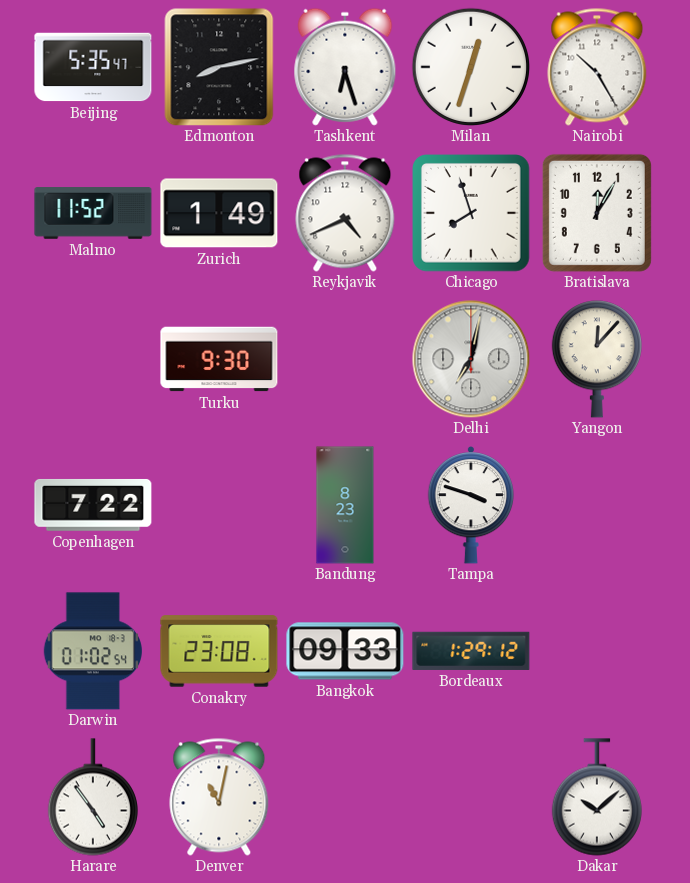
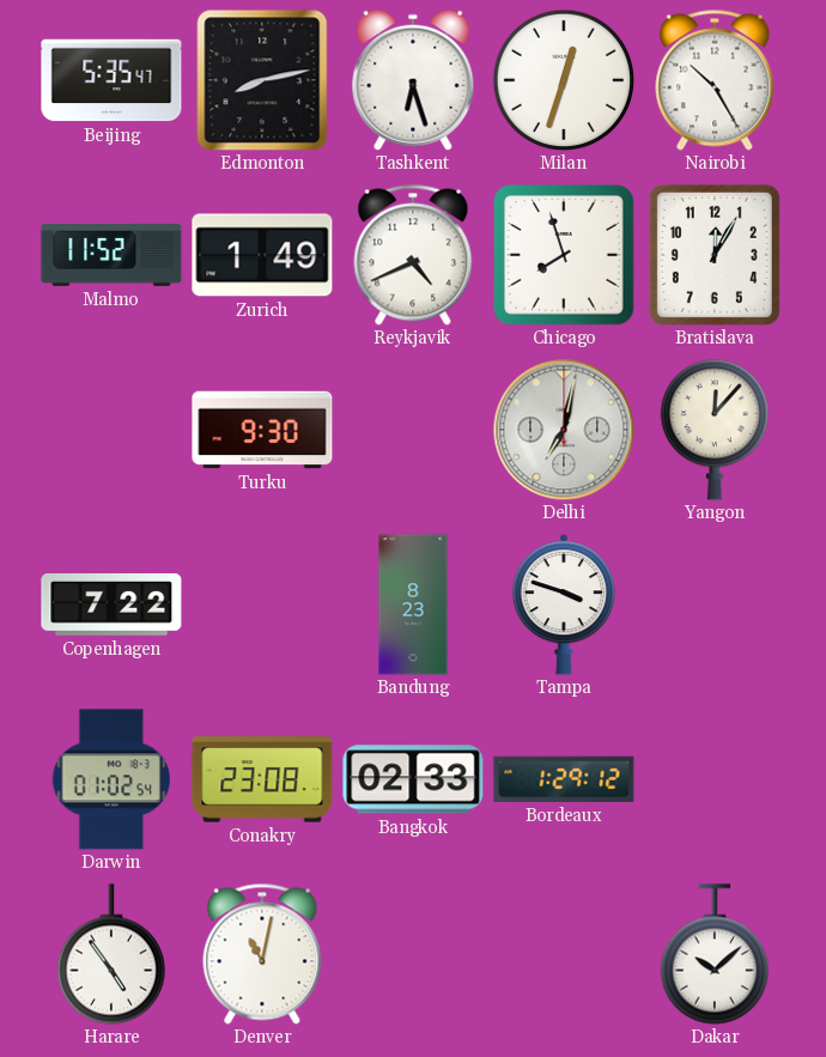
Bangkok: 09:33 -> 02:33
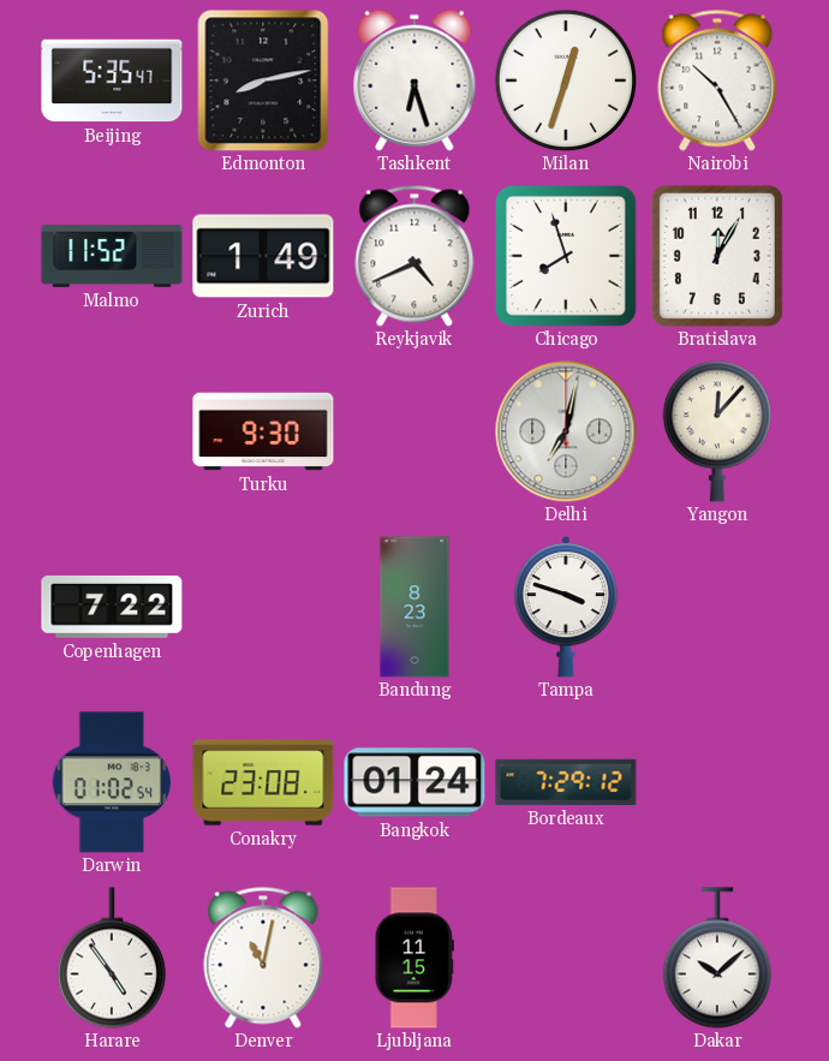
Bangkok: 02:33 -> 01:24
Bordeaux: 1:29 -> 7:29
Ljubljana: none -> 11:15
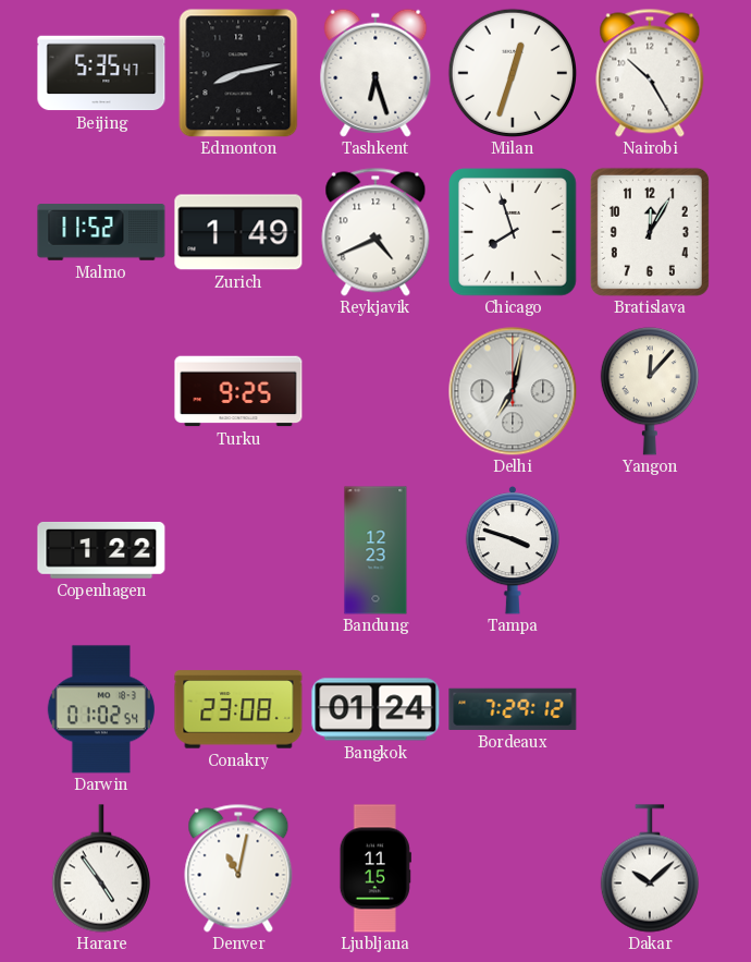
Turku: 9:30 -> 9:25
Copenhagen: 7:22 -> 1:22
Bandung: 8:23 -> 12:23
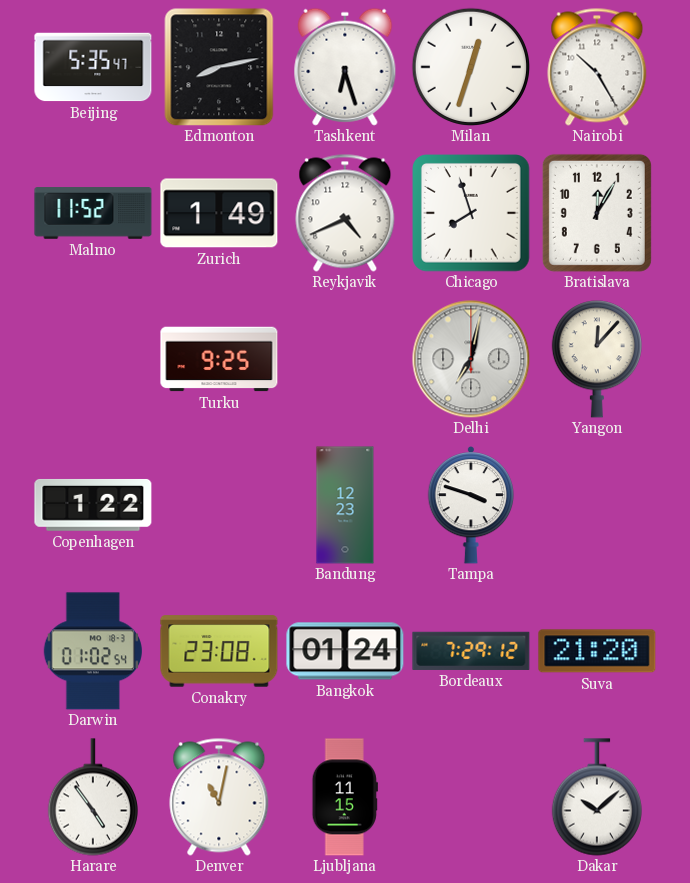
Suva: none -> 21:20
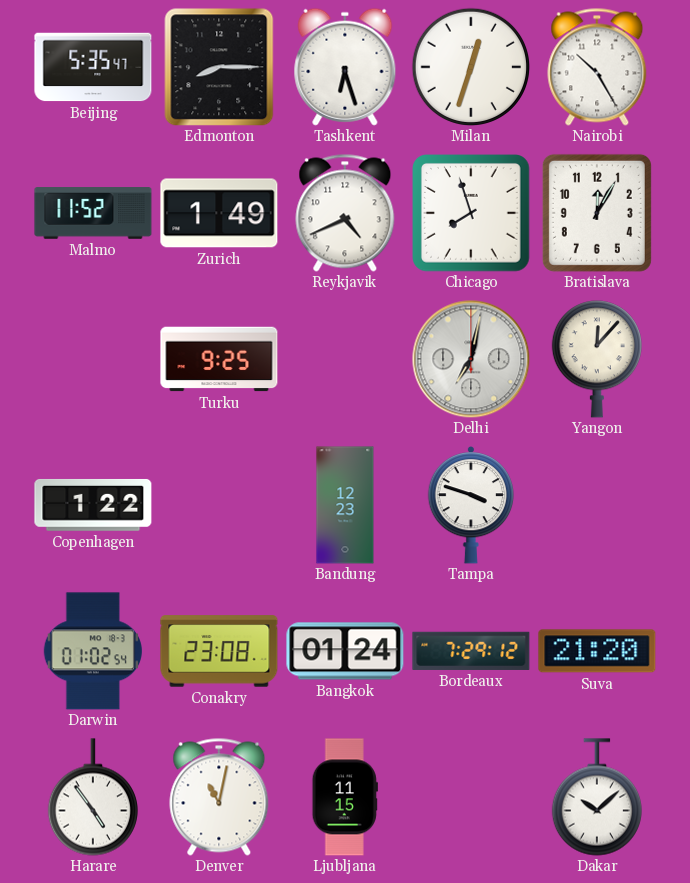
Edmonton: 8:13 -> 8:15
